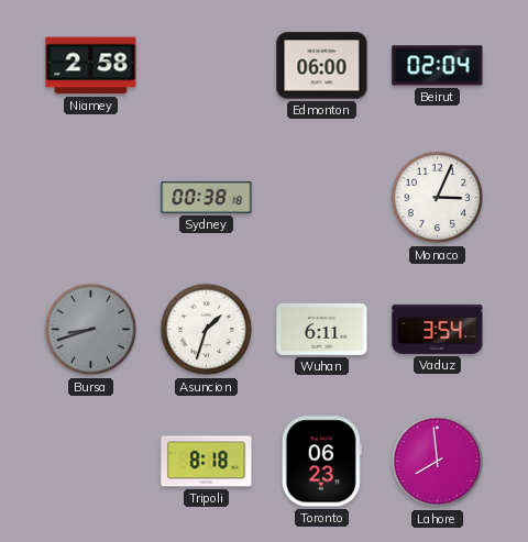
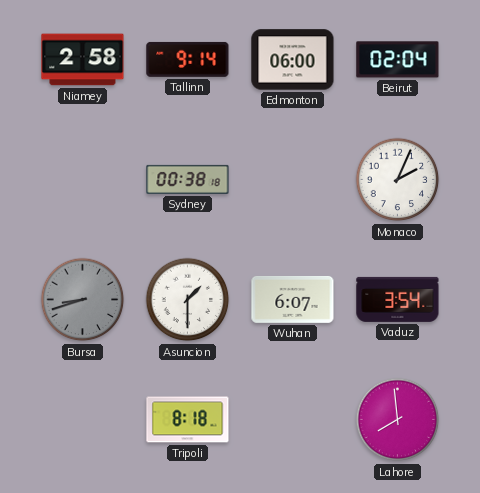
Tallinn: none -> 9:14
Monaco: 3:04 -> 2:04
Asuncion: 1:33 -> 1:30
Wuhan: 6:11 -> 6:07
Toronto: 06:23 -> none
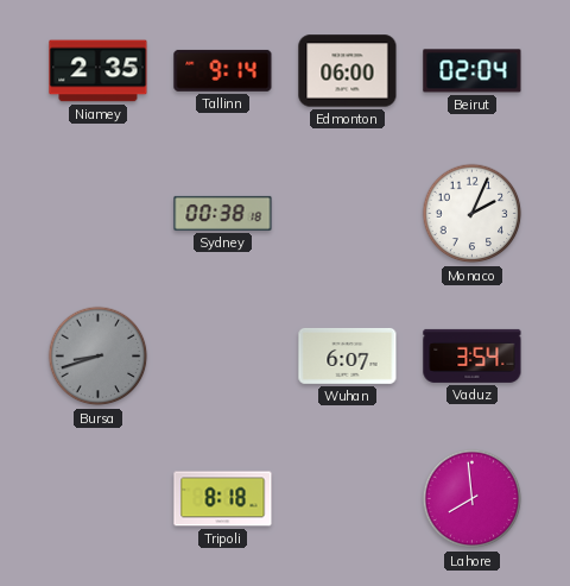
Niamey: 2:58 -> 2:35
Asuncion: 1:30 -> none
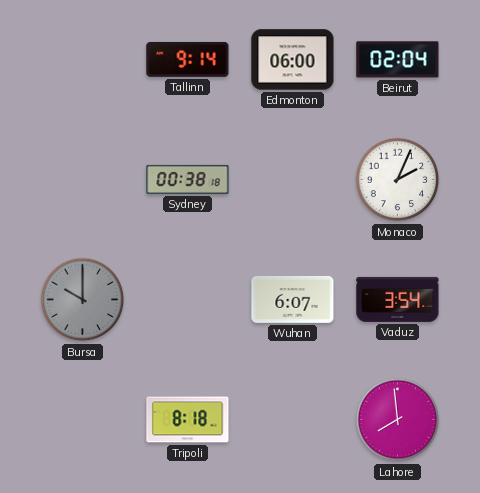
Niamey: 2:35 -> none
Bursa: 8:42 -> 10:00
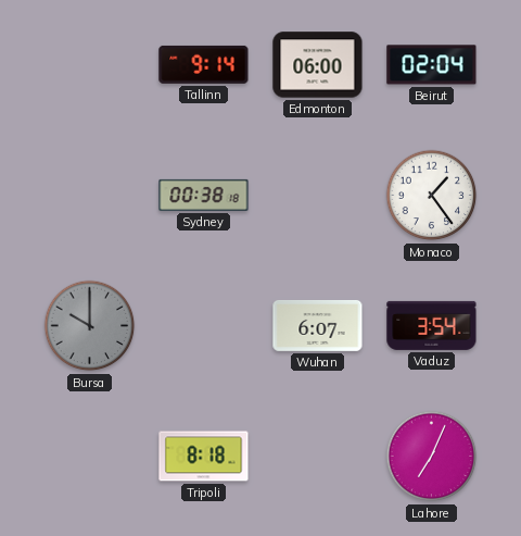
Monaco: 2:04 -> 1:24
Lahore: 7:59 -> 7:04
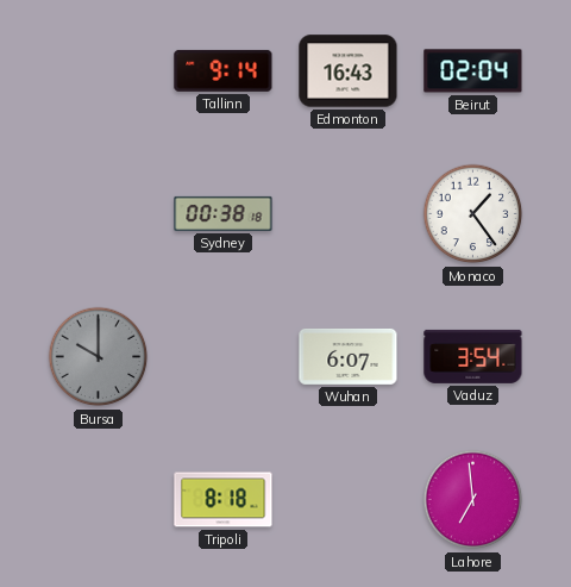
Edmonton: 06:00 -> 16:43
Lahore: 7:04 -> 6:59
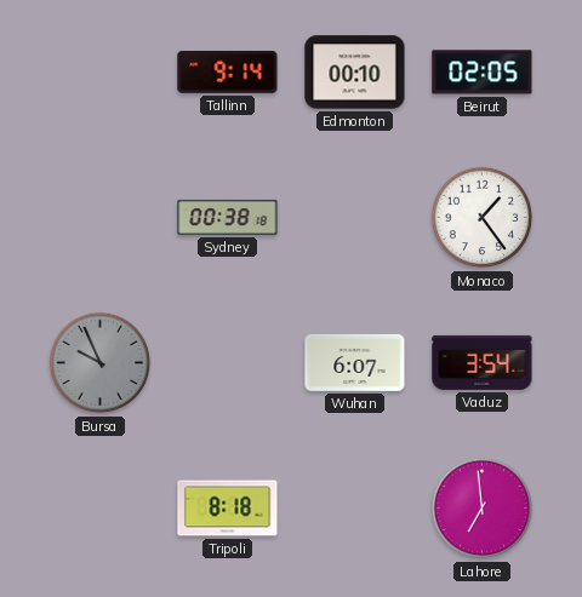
Edmonton: 16:43 -> 00:10
Beirut: 02:04 -> 02:05
Bursa: 10:00 -> 9:56
